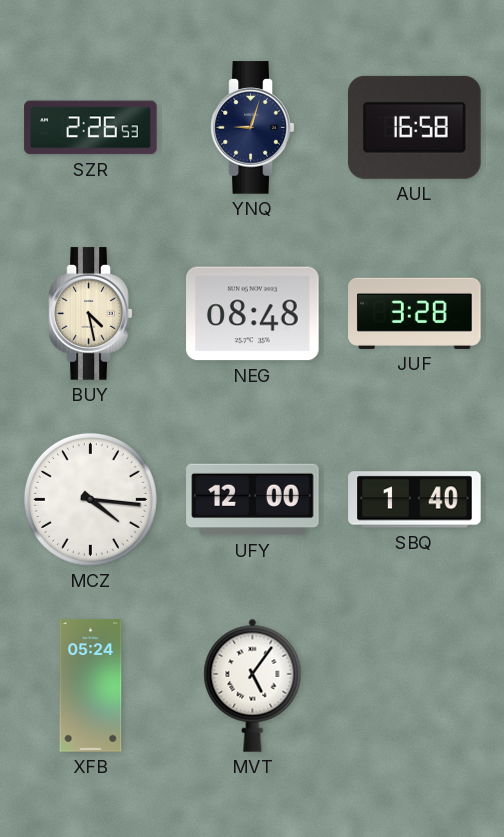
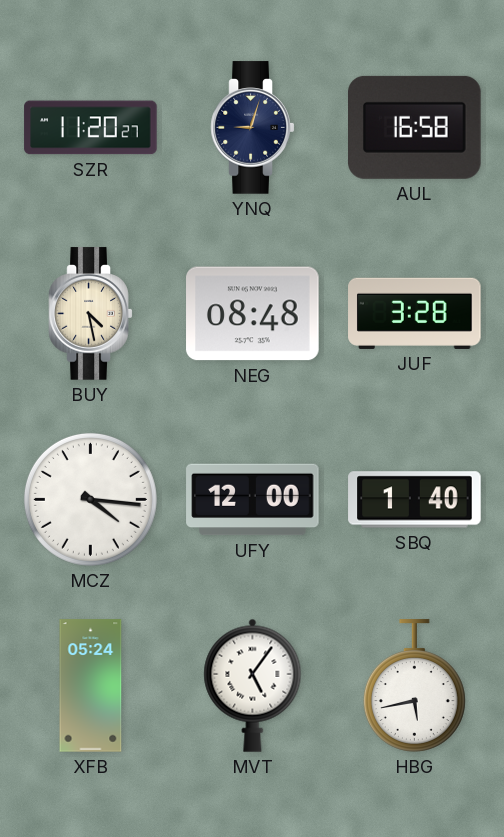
SZR: 2:26 -> 11:20
HBG: none -> 5:43
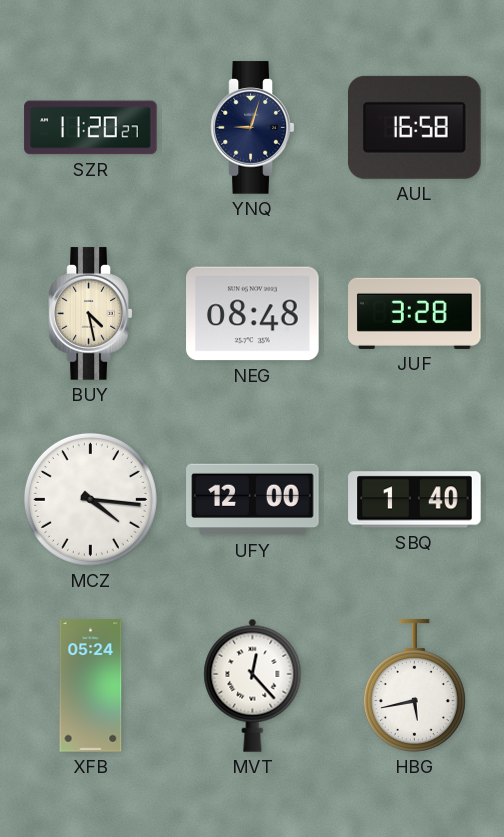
MVT: 5:06 -> 12:23
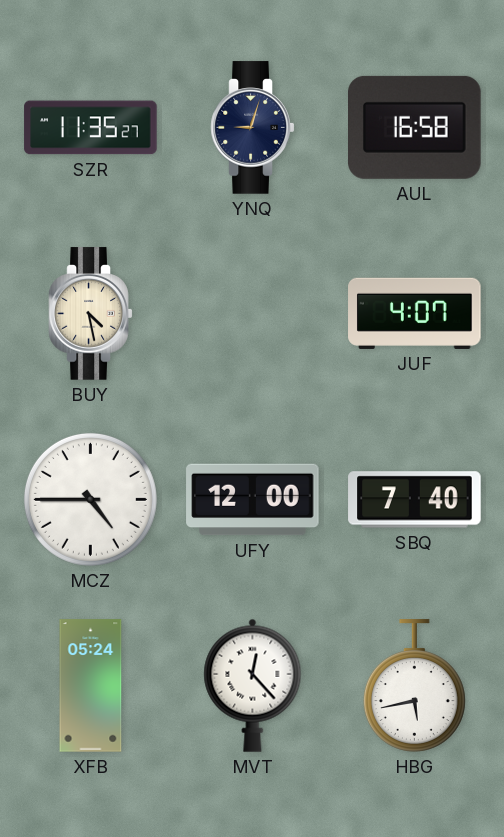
SZR: 11:20 -> 11:35
NEG: 08:48 -> none
JUF: 3:28 -> 4:07
MCZ: 4:16 -> 4:45
SBQ: 1:40 -> 7:40
